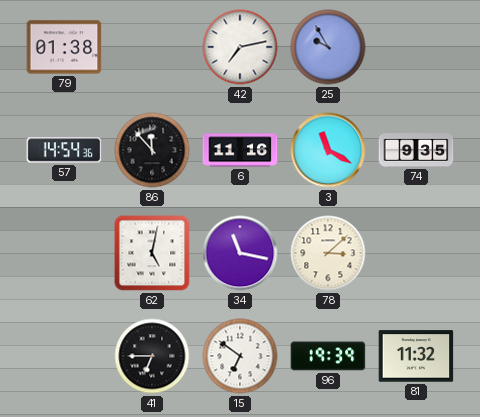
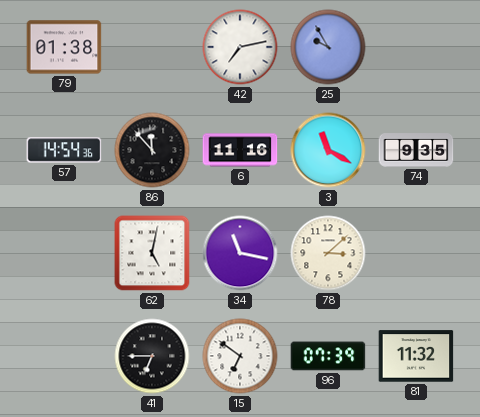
96: 19:39 -> 07:39
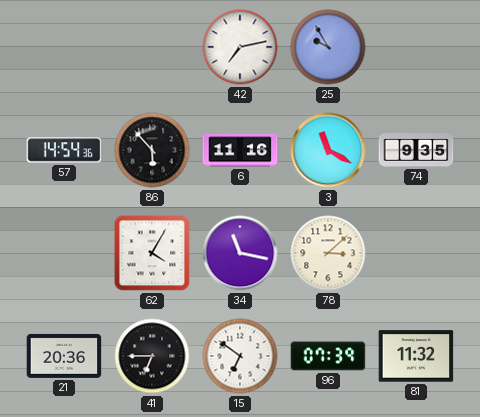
79: 01:38 -> none
86: 11:53 -> 5:53
62: 5:02 -> 4:05
21: none -> 20:36
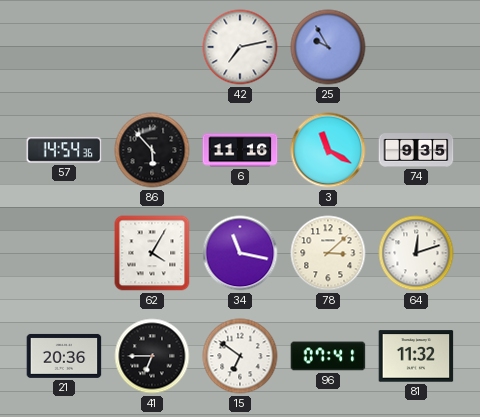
64: none -> 12:12
96: 07:39 -> 07:41
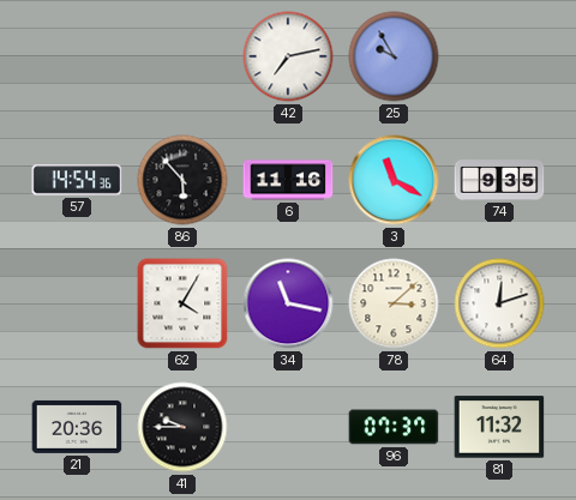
41: 6:45 -> 9:45
15: 6:51 -> none
96: 07:41 -> 07:37
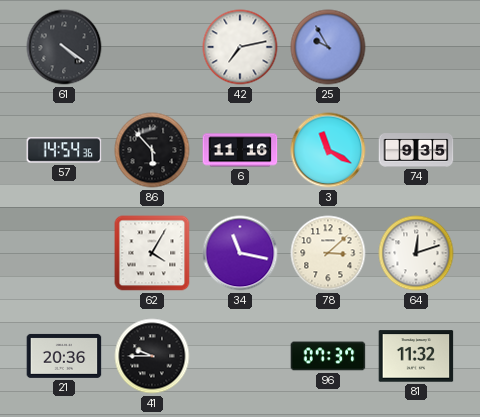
61: none -> 4:21
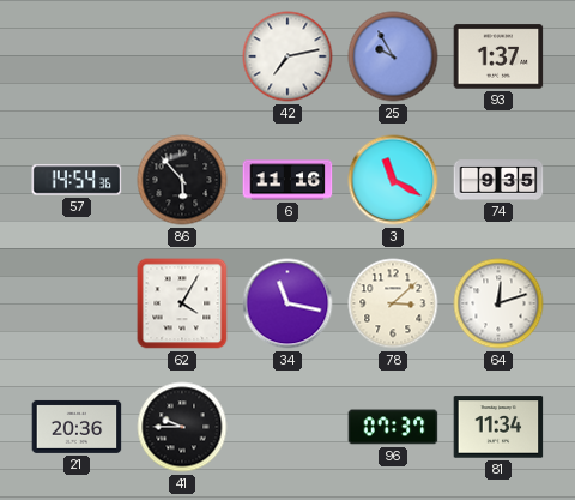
61: 4:21 -> none
93: none -> 1:37
81: 11:32 -> 11:34
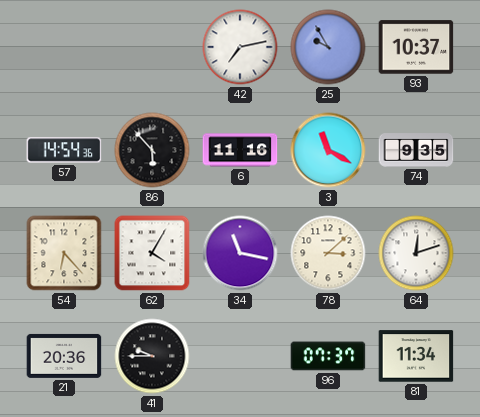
93: 1:37 -> 10:37
54: none -> 6:23
